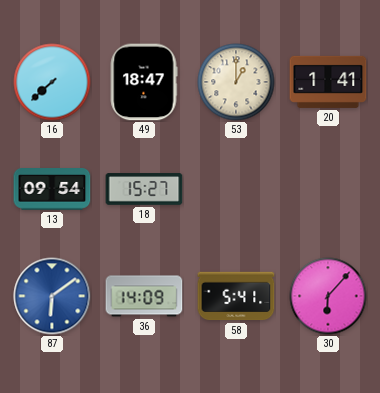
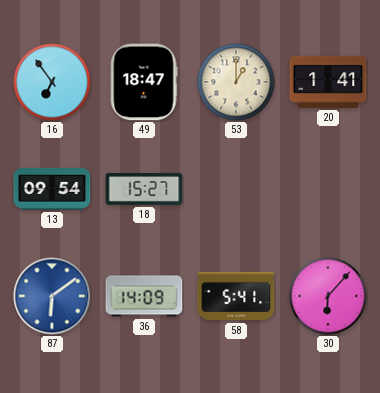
16: 7:38 -> 6:54
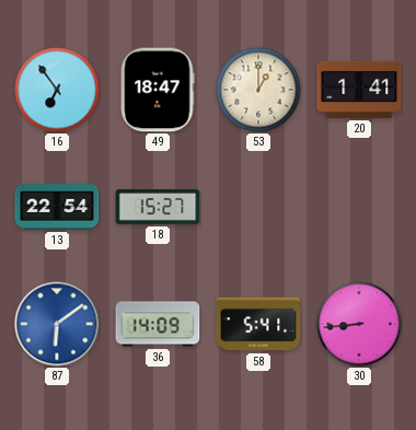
13: 09:54 -> 22:54
30: 6:07 -> 8:44
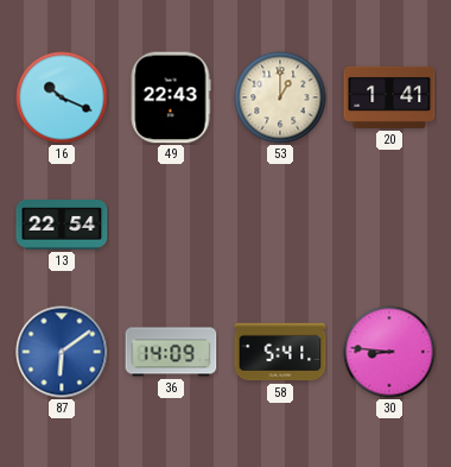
16: 6:54 -> 10:19
49: 18:47 -> 22:43
18: 15:27 -> none
30: 8:44 -> 8:46
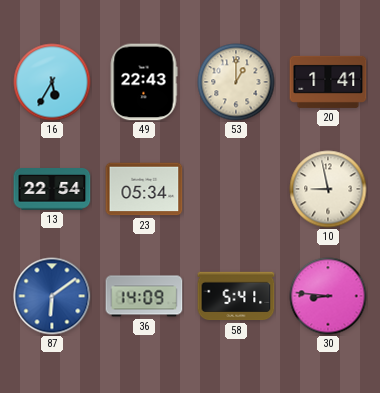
16: 10:19 -> 5:35
23: none -> 05:34
10: none -> 8:58
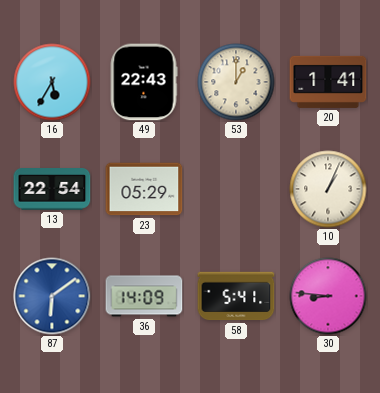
23: 05:34 -> 05:29
10: 8:58 -> 1:04
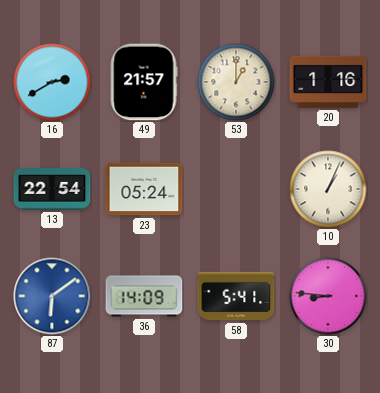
16: 5:35 -> 2:40
49: 22:43 -> 21:57
20: 1:41 -> 1:16
23: 05:29 -> 05:24
